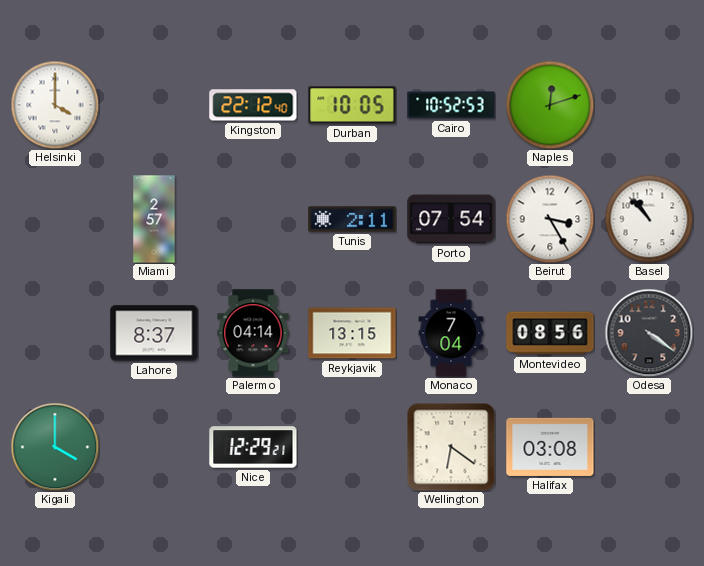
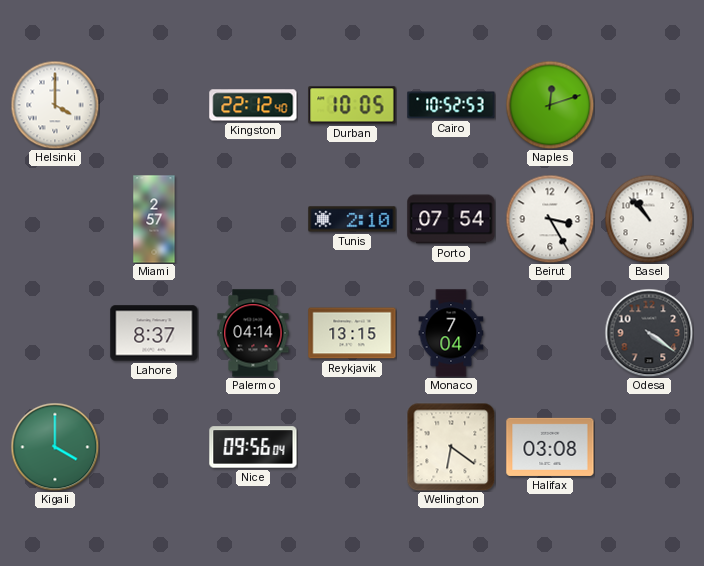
Tunis: 2:11 -> 2:10
Montevideo: 08:56 -> none
Nice: 12:29 -> 09:56
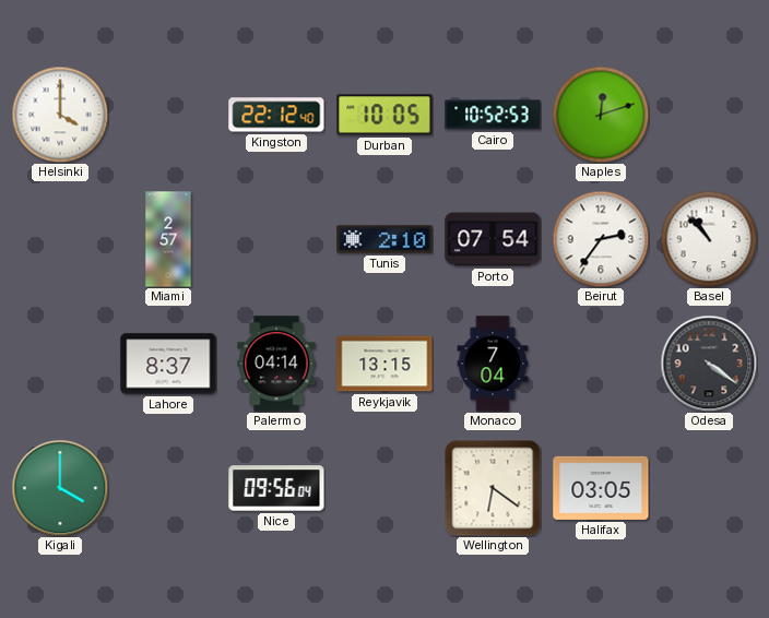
Beirut: 3:25 -> 2:36
Halifax: 03:08 -> 03:05
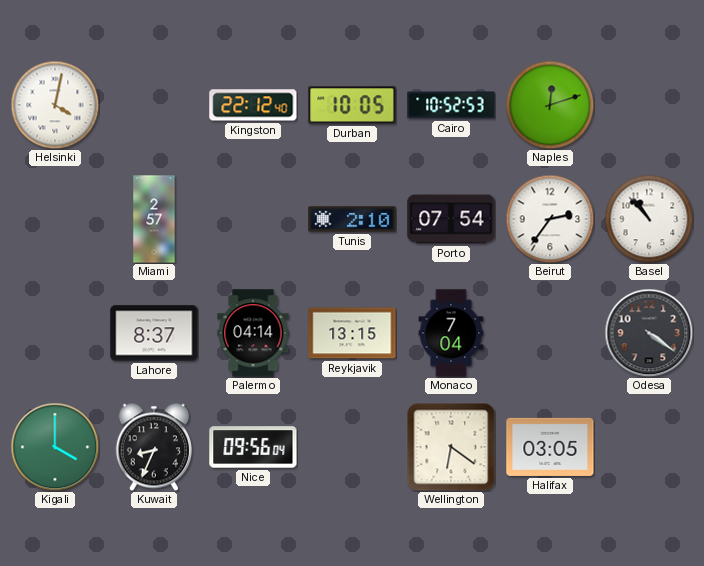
Helsinki: 4:00 -> 4:02
Kuwait: none -> 8:34
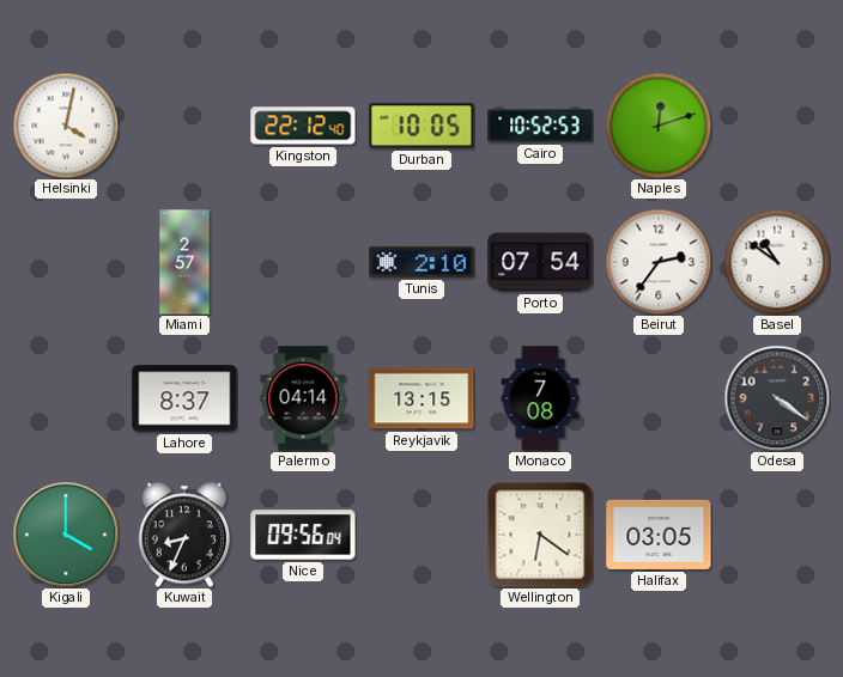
Basel: 10:53 -> 10:51
Monaco: 7:04 -> 7:08
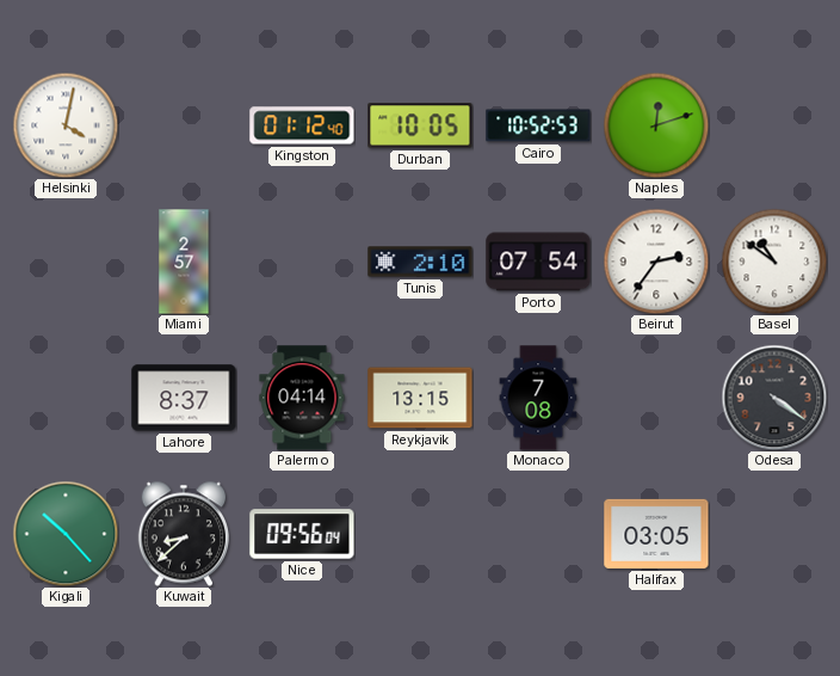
Kingston: 22:12 -> 01:12
Kigali: 4:00 -> 10:23
Kuwait: 8:34 -> 8:38
Wellington: 6:21 -> none
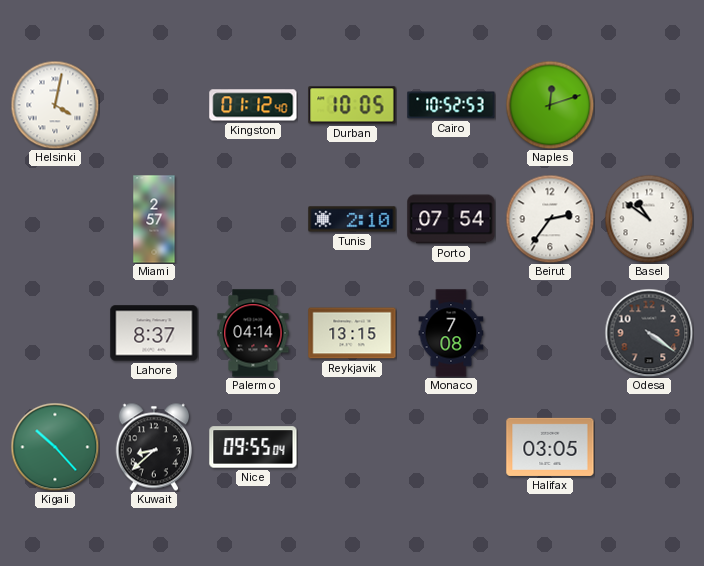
Nice: 09:56 -> 09:55
